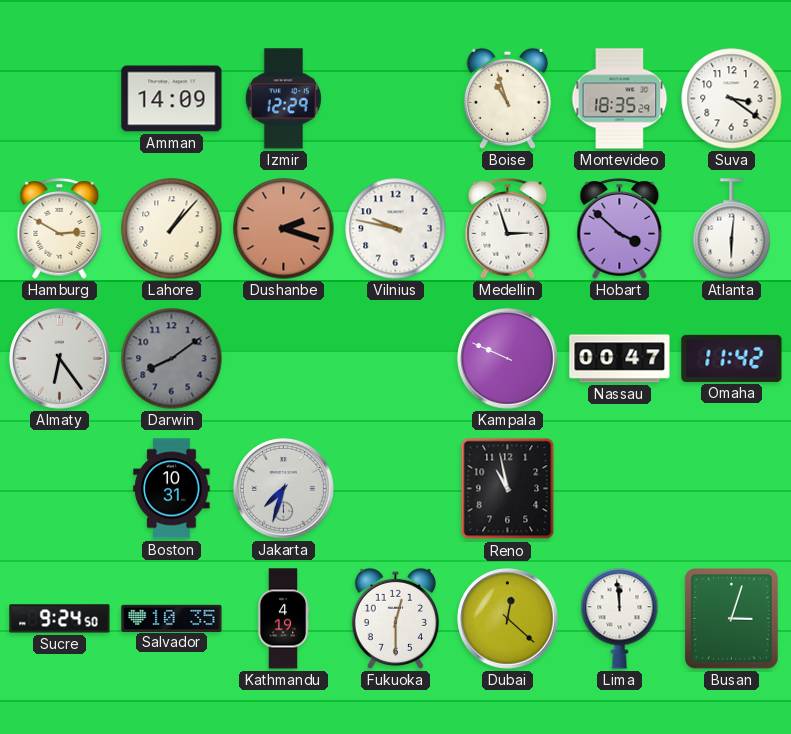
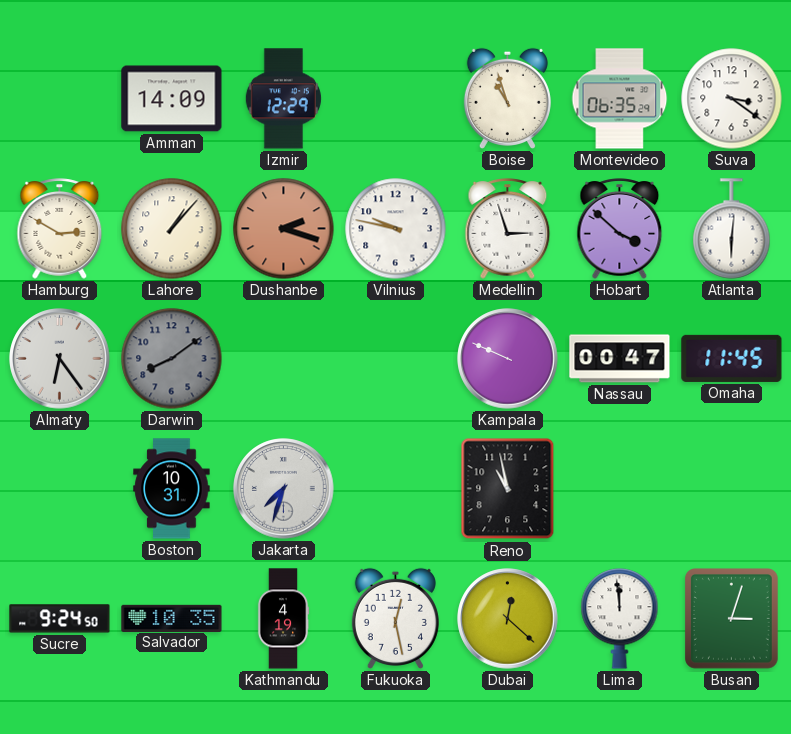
Montevideo: 18:35 -> 06:35
Omaha: 11:42 -> 11:45
Fukuoka: 12:30 -> 12:28
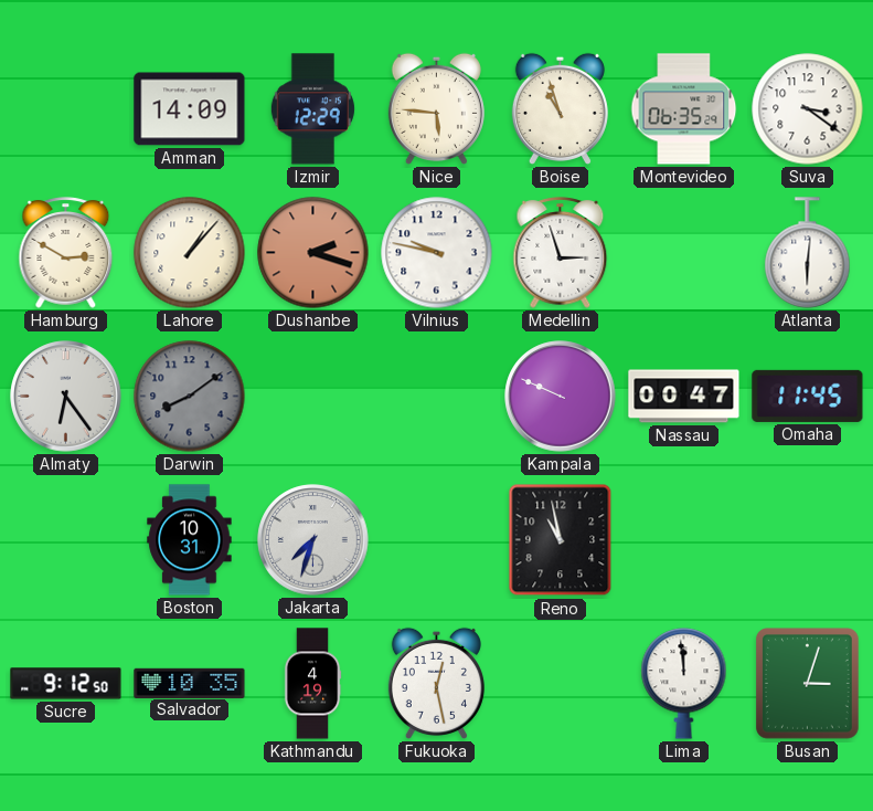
Nice: none -> 5:46
Hobart: 3:52 -> none
Sucre: 9:24 -> 9:12
Dubai: 12:22 -> none
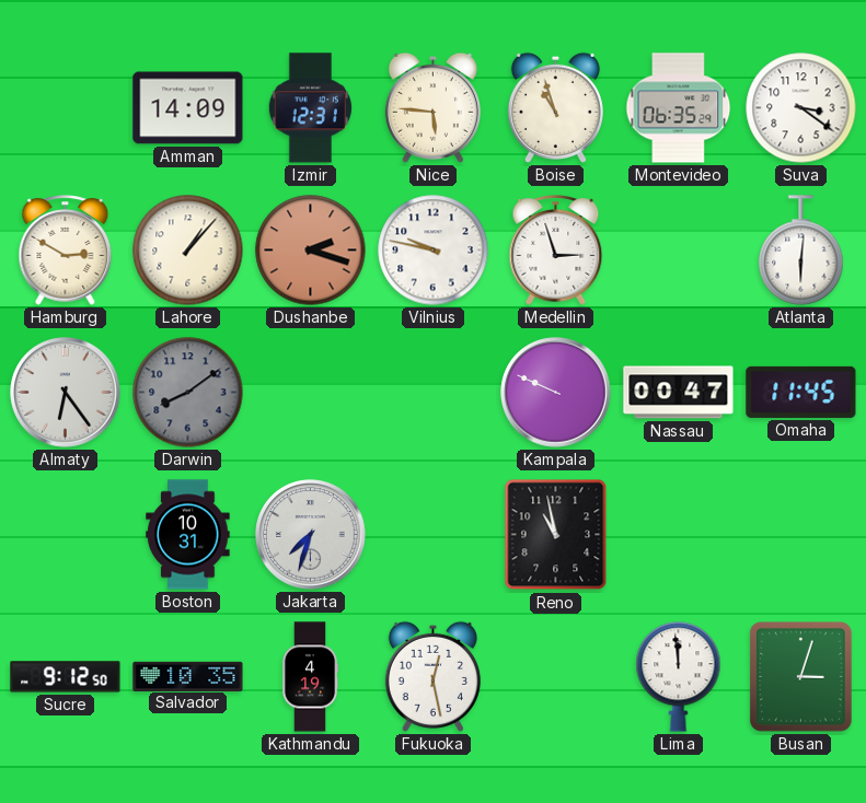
Izmir: 12:29 -> 12:31
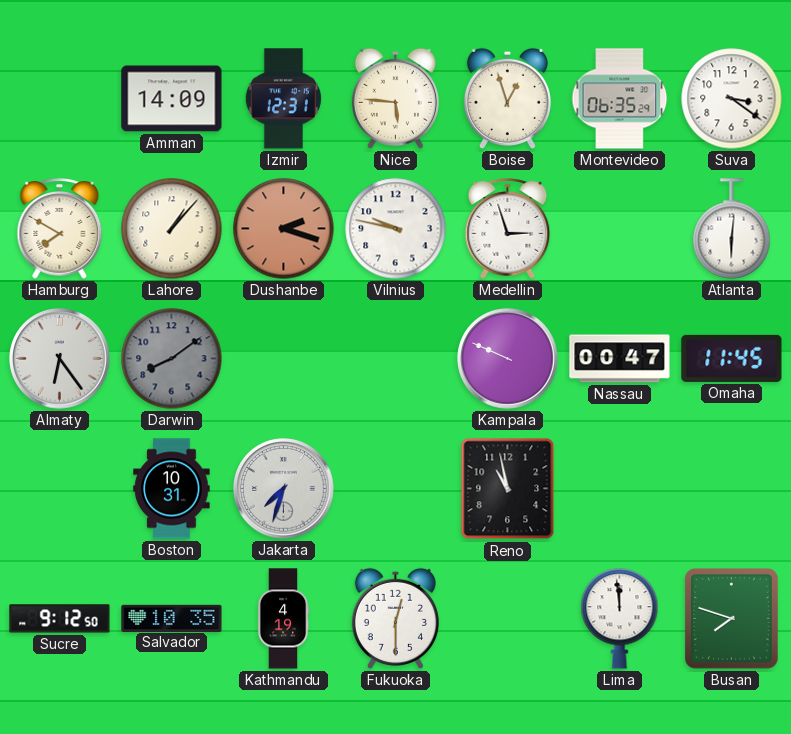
Boise: 10:57 -> 12:57
Hamburg: 2:50 -> 7:50
Fukuoka: 12:28 -> 12:30
Busan: 3:03 -> 7:48
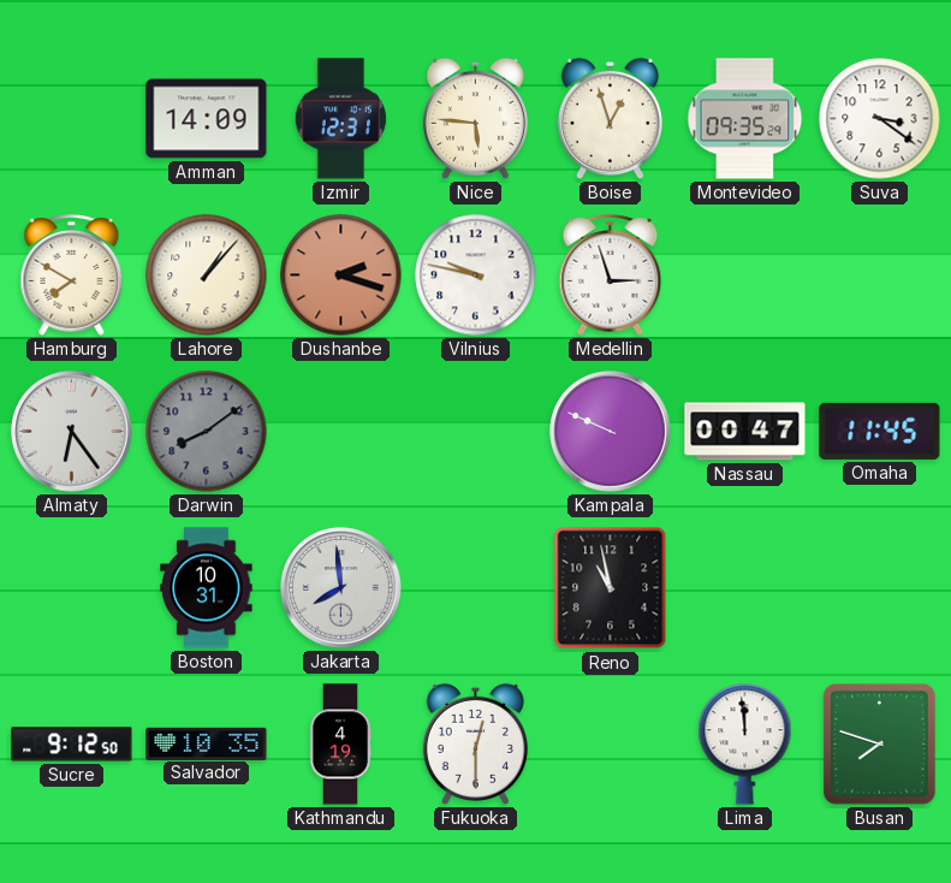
Montevideo: 06:35 -> 09:35
Atlanta: 6:01 -> none
Jakarta: 7:33 -> 7:59
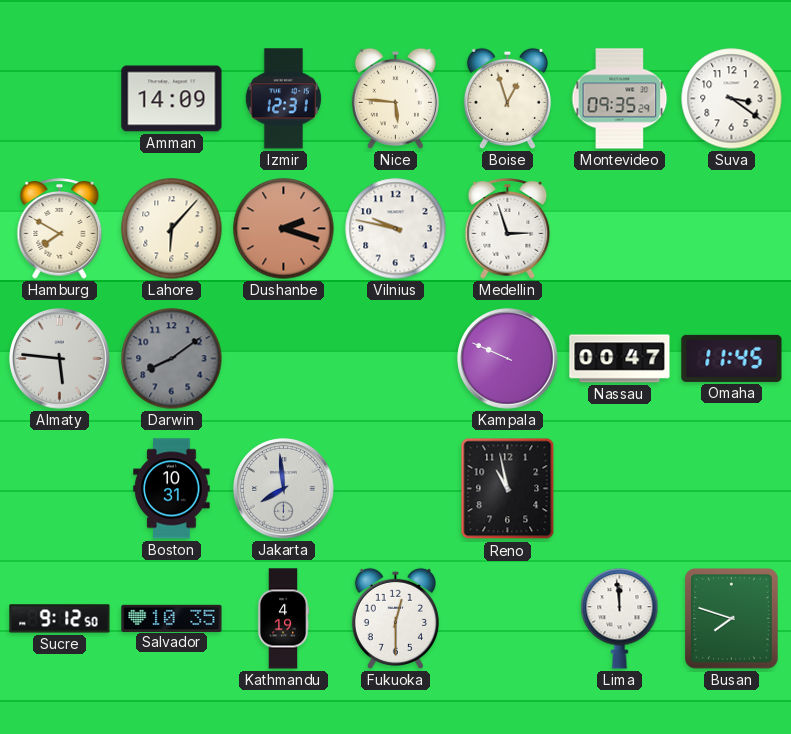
Lahore: 1:07 -> 6:07
Almaty: 6:24 -> 5:46
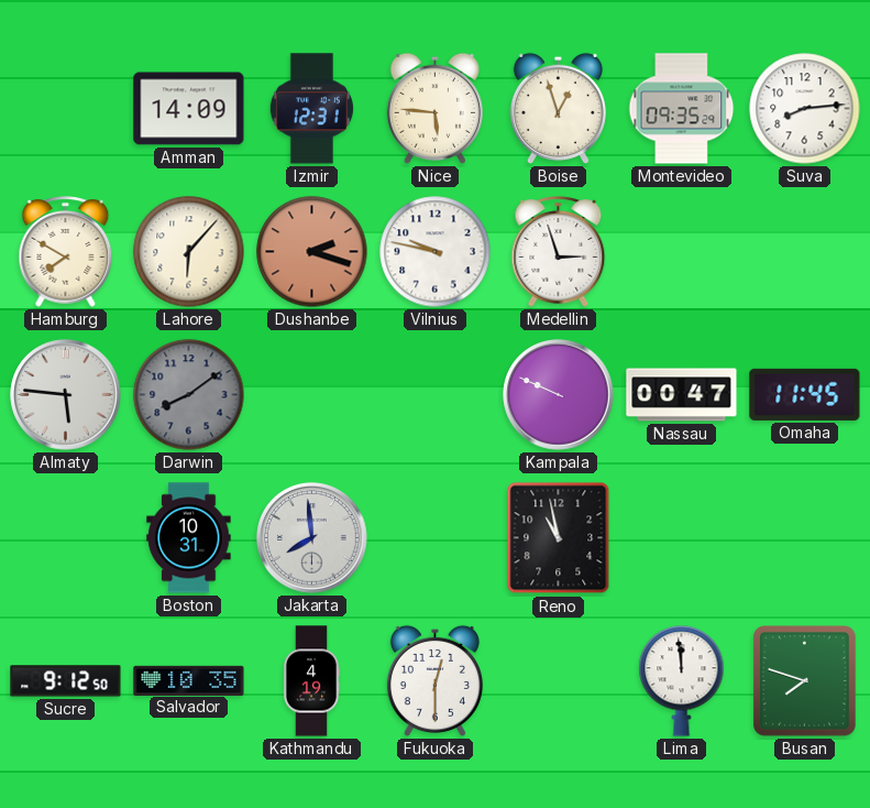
Suva: 3:21 -> 8:14
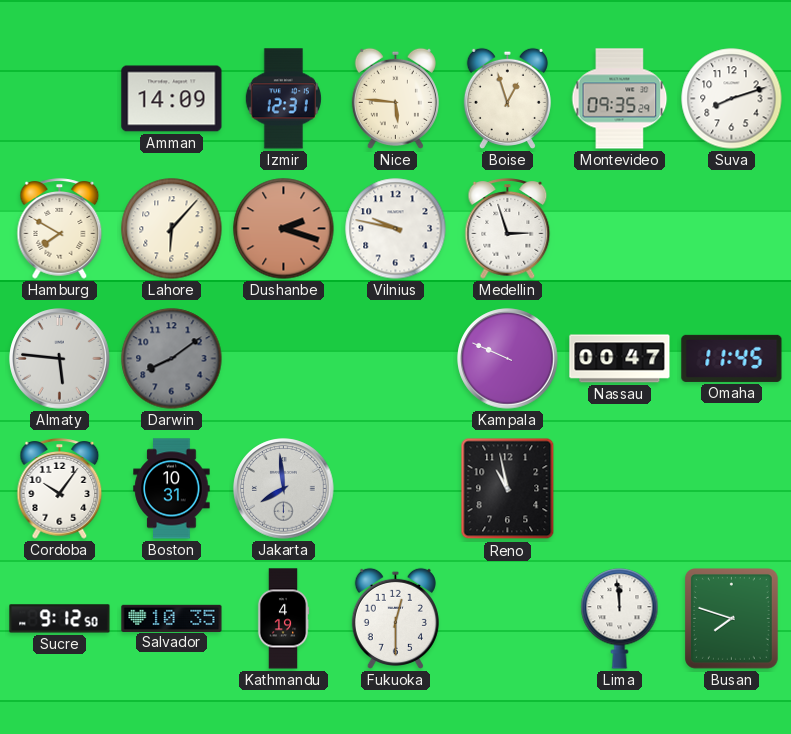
Suva: 8:14 -> 8:12
Cordoba: none -> 10:06
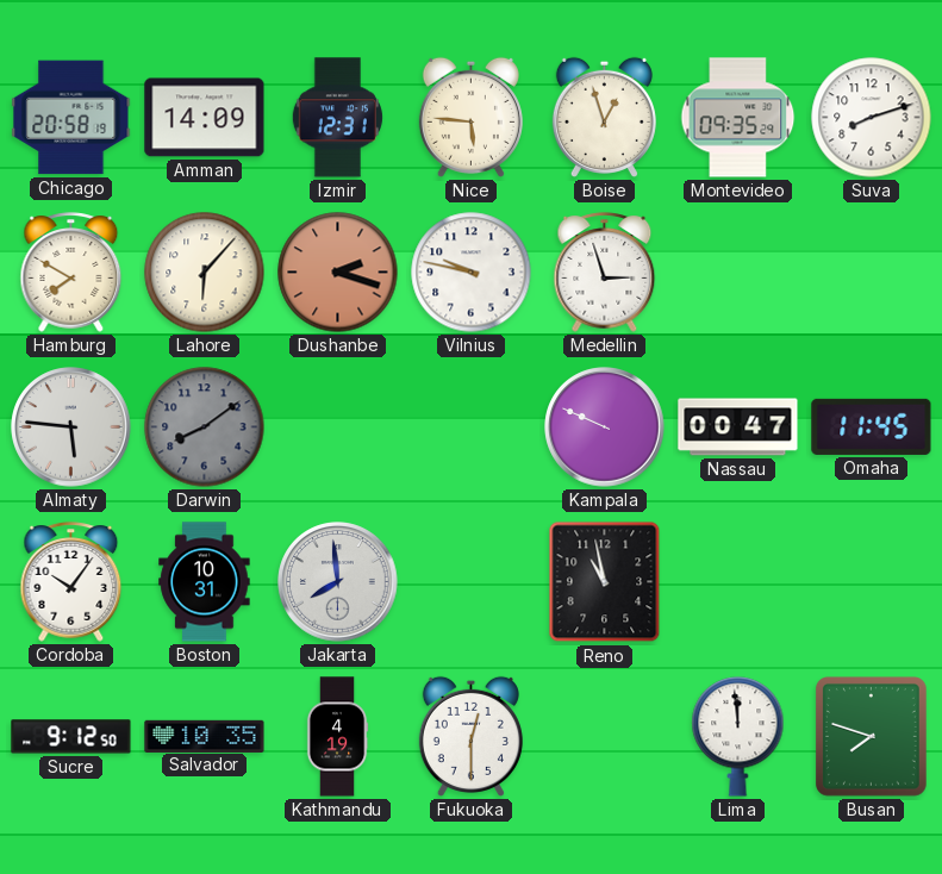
Chicago: none -> 20:58
